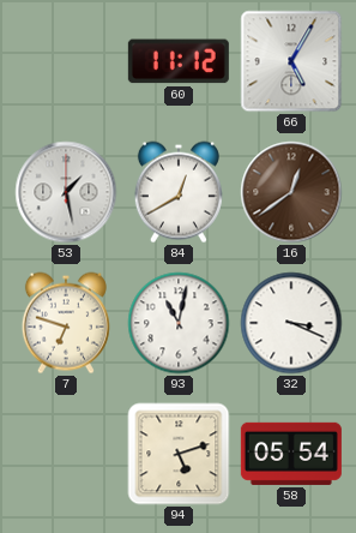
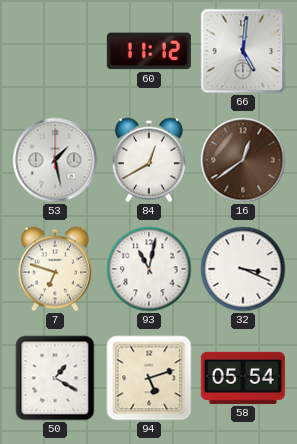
66: 5:05 -> 5:01
50: none -> 1:20
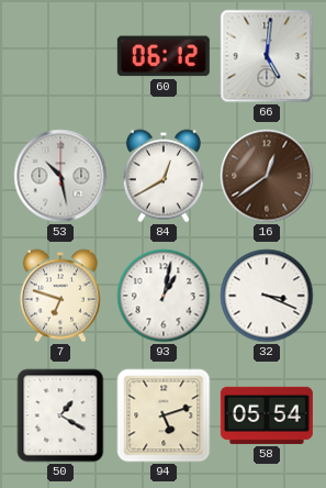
60: 11:12 -> 06:12
53: 1:28 -> 10:28
93: 11:02 -> 1:02
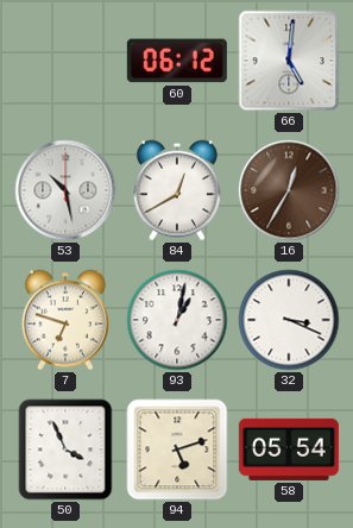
16: 12:39 -> 12:35
50: 1:20 -> 3:56
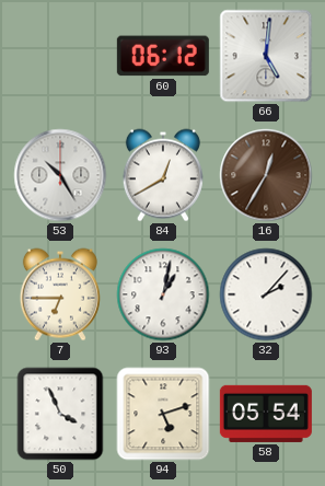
53: 10:28 -> 10:25
7: 6:48 -> 6:45
32: 3:19 -> 2:07
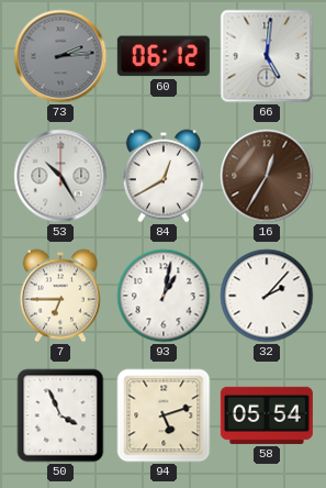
73: none -> 2:14
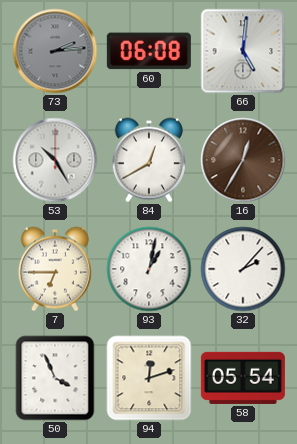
60: 06:12 -> 06:08
94: 5:12 -> 12:12
